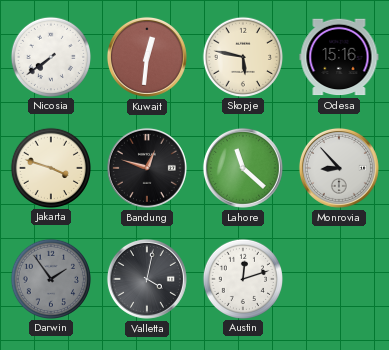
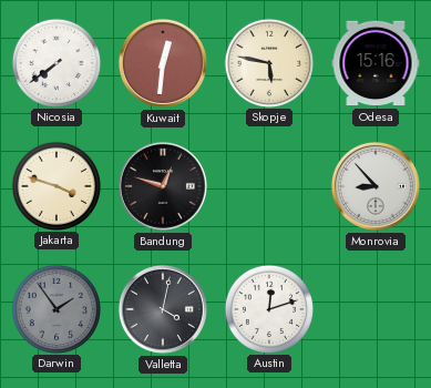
Lahore: 11:22 -> none
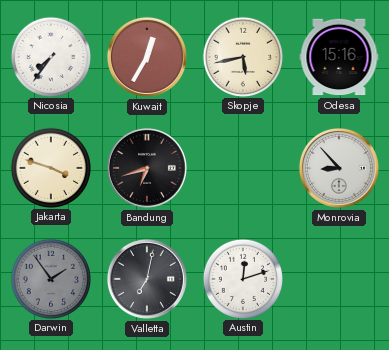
Nicosia: 7:39 -> 7:36
Kuwait: 12:31 -> 12:35
Skopje: 5:47 -> 5:43
Bandung: 12:48 -> 6:42
Valletta: 4:02 -> 7:02
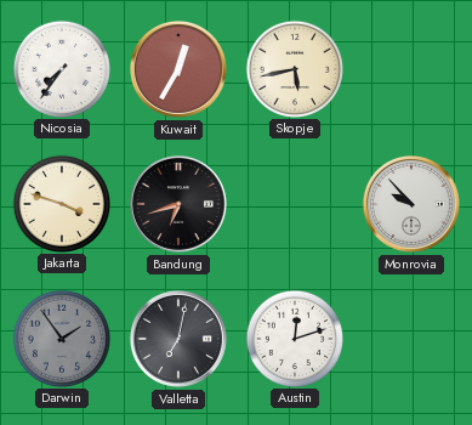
Odesa: 15:16 -> none
Monrovia: 8:53 -> 9:53
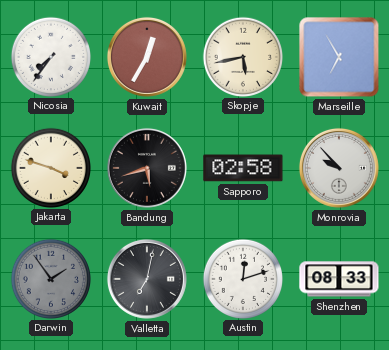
Marseille: none -> 6:55
Bandung: 6:42 -> 5:42
Sapporo: none -> 02:58
Shenzhen: none -> 08:33
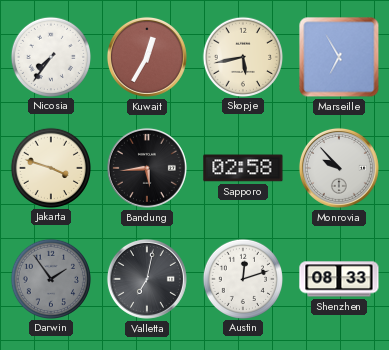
Bandung: 5:42 -> 5:44
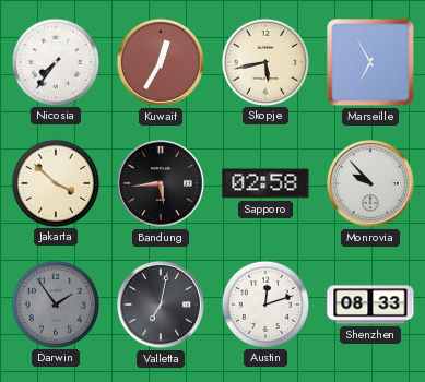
Jakarta: 3:48 -> 3:52
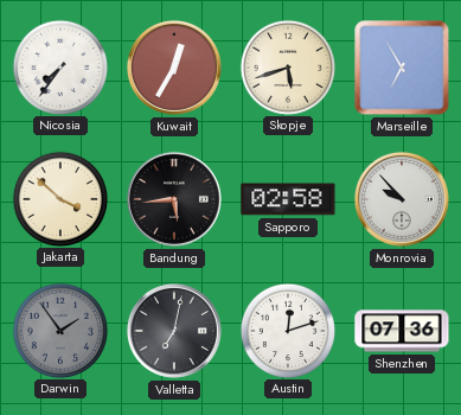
Skopje: 5:43 -> 5:42
Shenzhen: 08:33 -> 07:36
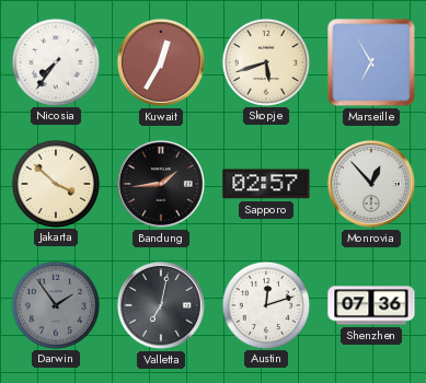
Bandung: 5:44 -> 1:44
Sapporo: 02:58 -> 02:57
Monrovia: 9:53 -> 12:53
